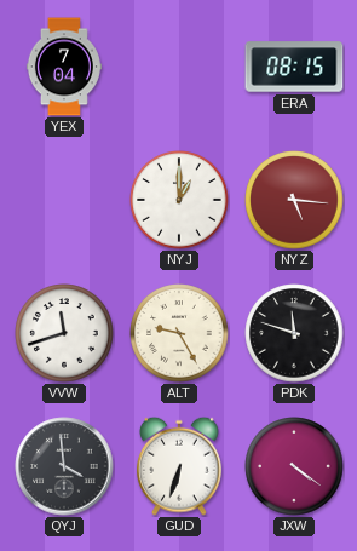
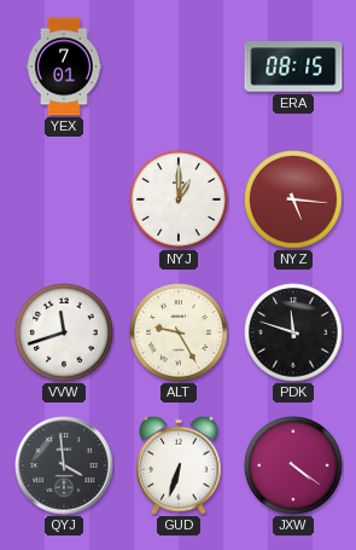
YEX: 7:04 -> 7:01
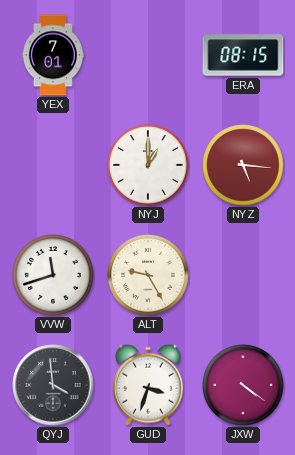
PDK: 11:48 -> none
GUD: 6:33 -> 3:33
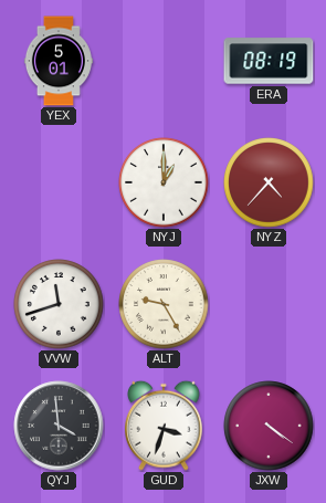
YEX: 7:01 -> 5:01
ERA: 08:15 -> 08:19
NYZ: 5:16 -> 4:37
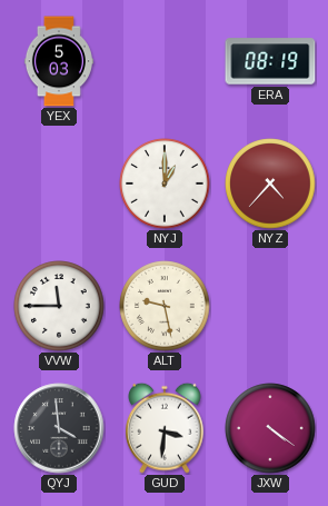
YEX: 5:01 -> 5:03
VVW: 11:42 -> 11:45
ALT: 9:25 -> 9:28
GUD: 3:33 -> 3:31
